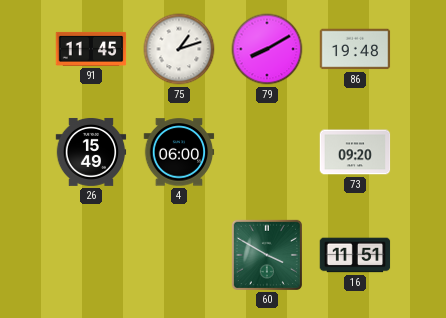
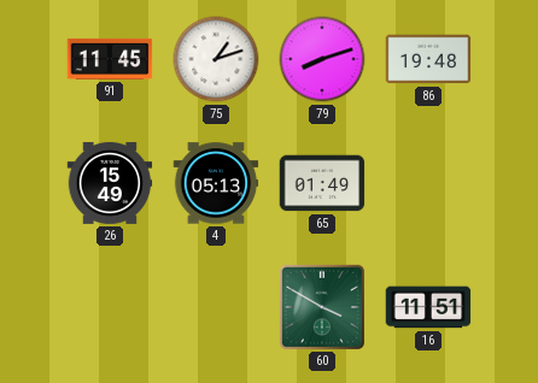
79: 8:10 -> 8:12
4: 06:00 -> 05:13
65: none -> 01:49
73: 09:20 -> none
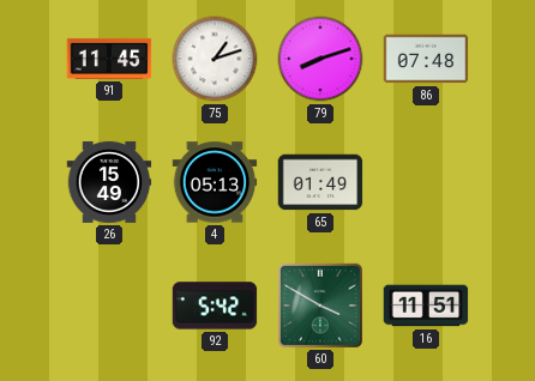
86: 19:48 -> 07:48
92: none -> 5:42
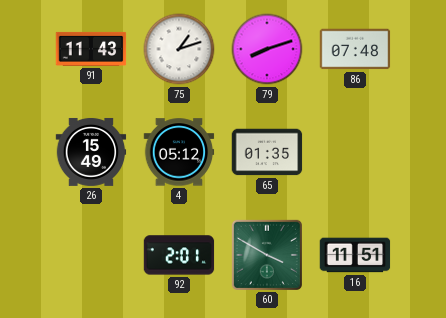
91: 11:45 -> 11:43
4: 05:13 -> 05:12
65: 01:49 -> 01:35
92: 5:42 -> 2:01
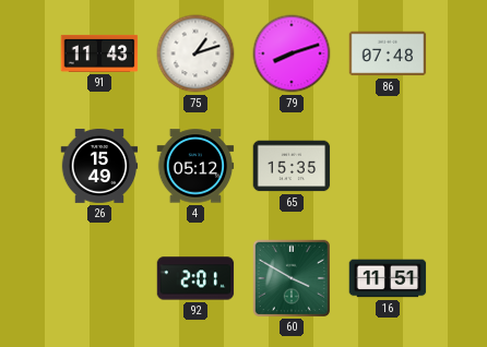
65: 01:35 -> 15:35
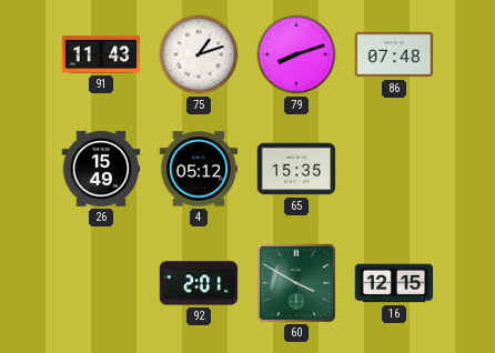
16: 11:51 -> 12:15
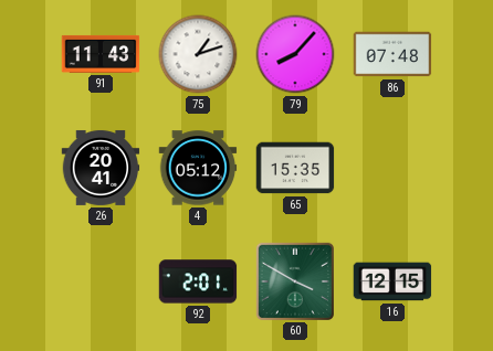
79: 8:12 -> 8:07
26: 15:49 -> 20:41
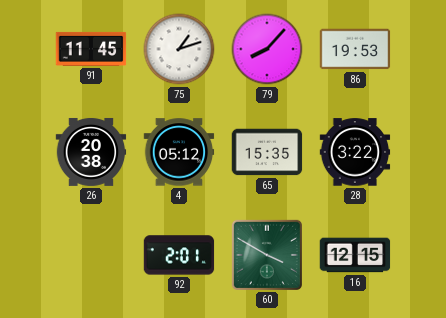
91: 11:43 -> 11:45
86: 07:48 -> 19:53
26: 20:41 -> 20:38
28: none -> 3:22
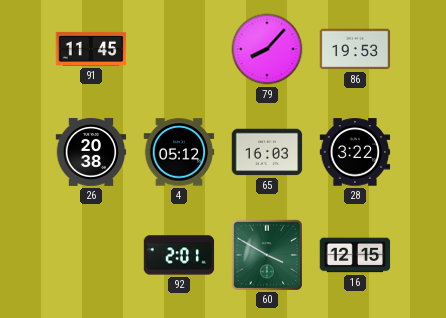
75: 1:12 -> none
65: 15:35 -> 16:03
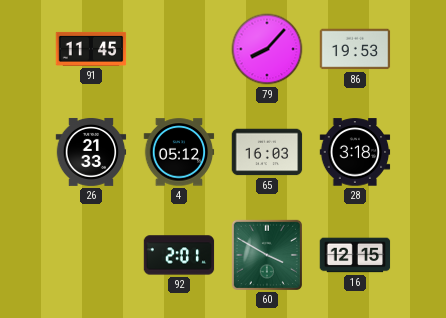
26: 20:38 -> 21:33
28: 3:22 -> 3:18
